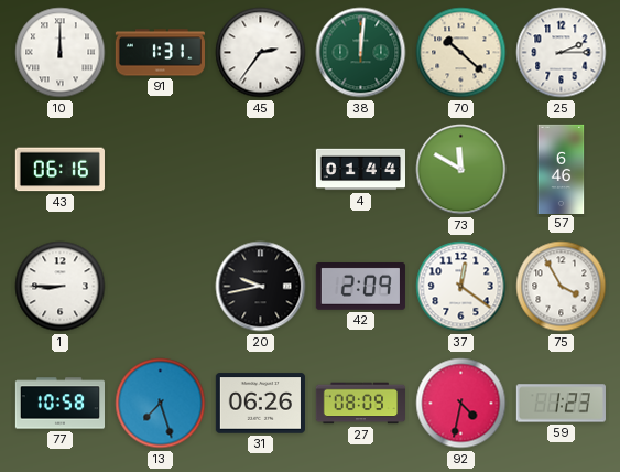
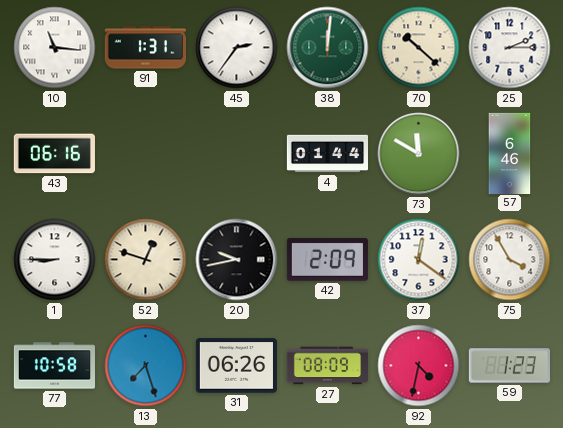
10: 12:00 -> 11:16
52: none -> 12:48
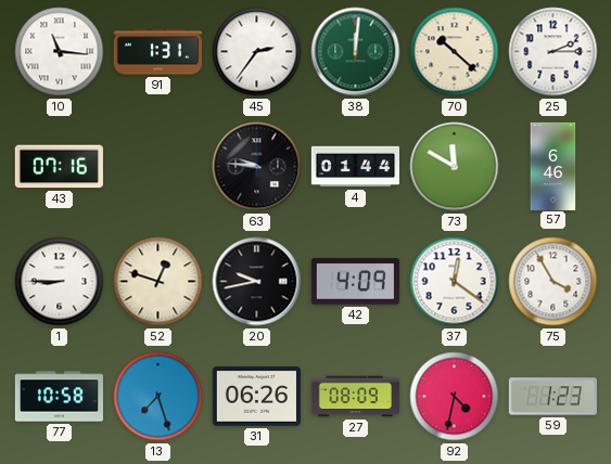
43: 06:16 -> 07:16
63: none -> 9:46
42: 2:09 -> 4:09
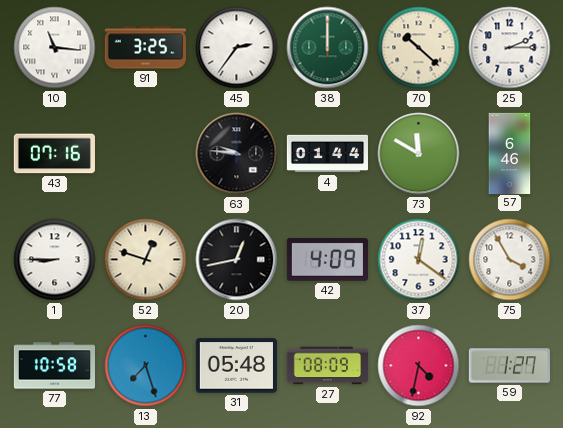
91: 1:31 -> 3:25
38: 12:01 -> 12:00
20: 9:43 -> 12:43
31: 06:26 -> 05:48
59: 1:23 -> 1:27
